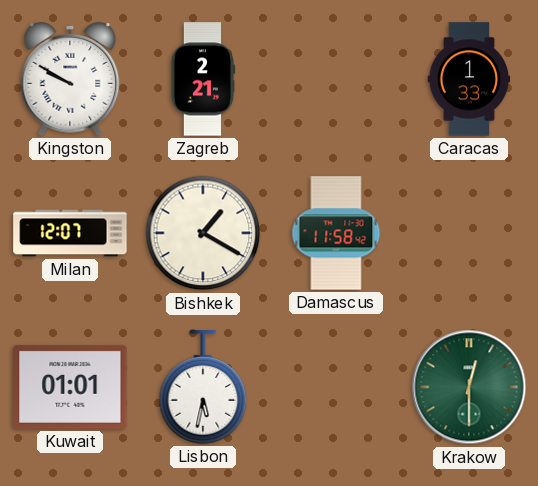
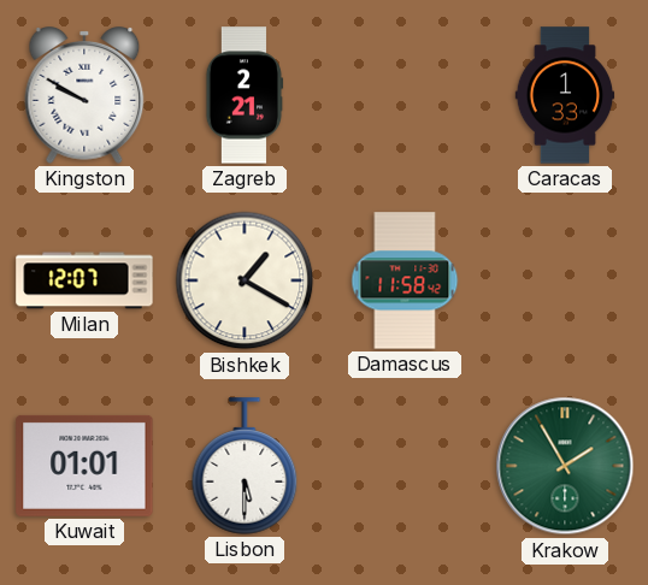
Lisbon: 5:32 -> 5:30
Krakow: 12:30 -> 1:55
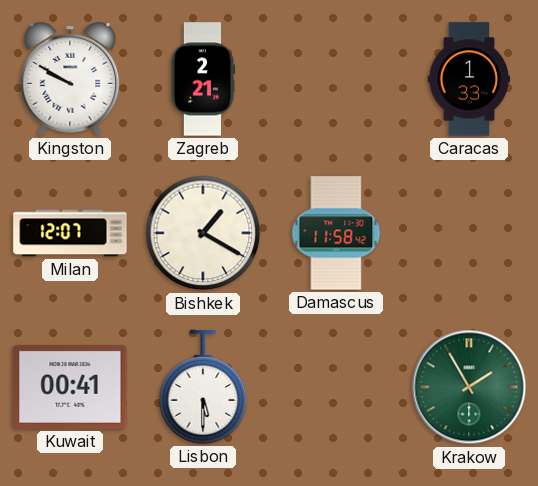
Kuwait: 01:01 -> 00:41
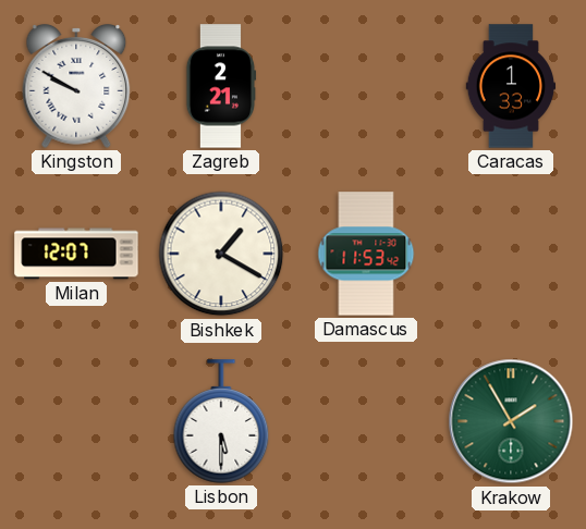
Damascus: 11:58 -> 11:53
Kuwait: 00:41 -> none
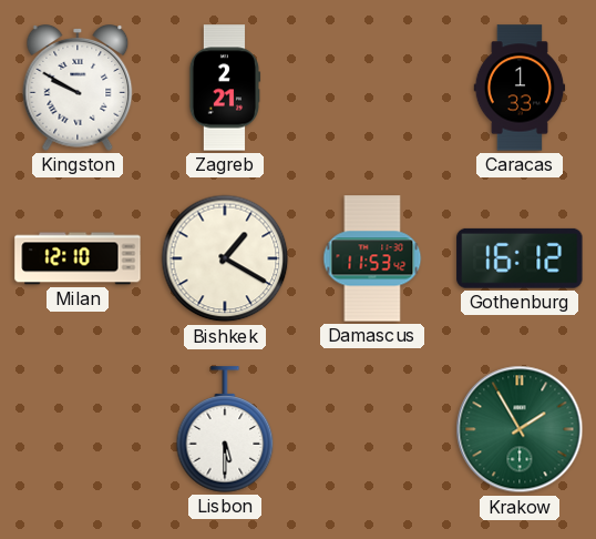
Milan: 12:07 -> 12:10
Gothenburg: none -> 16:12
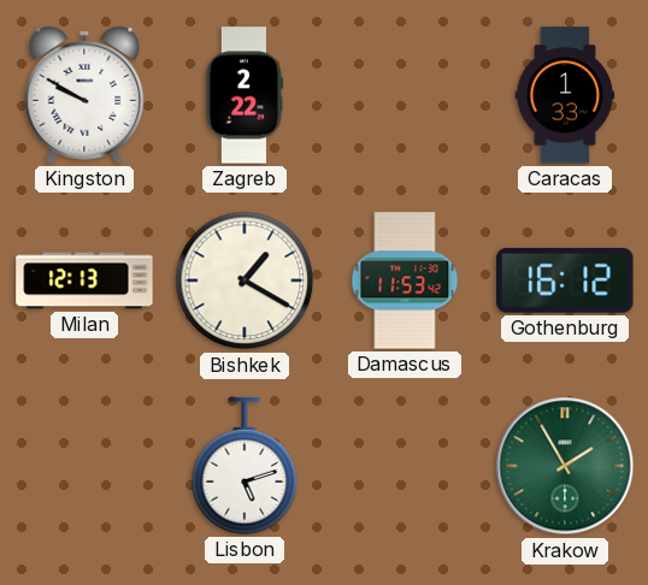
Zagreb: 2:21 -> 2:22
Milan: 12:10 -> 12:13
Lisbon: 5:30 -> 5:12
